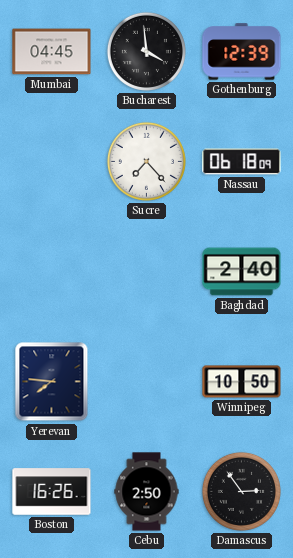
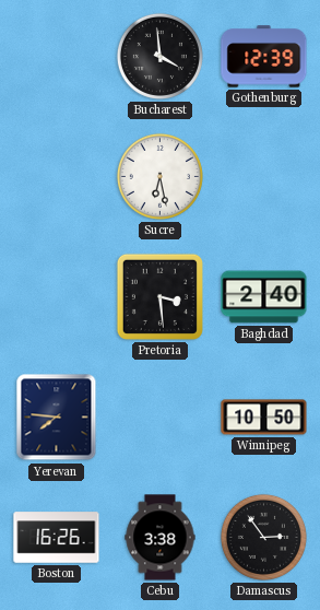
Mumbai: 04:45 -> none
Sucre: 7:23 -> 6:28
Nassau: 06:18 -> none
Pretoria: none -> 3:29
Cebu: 2:50 -> 3:38
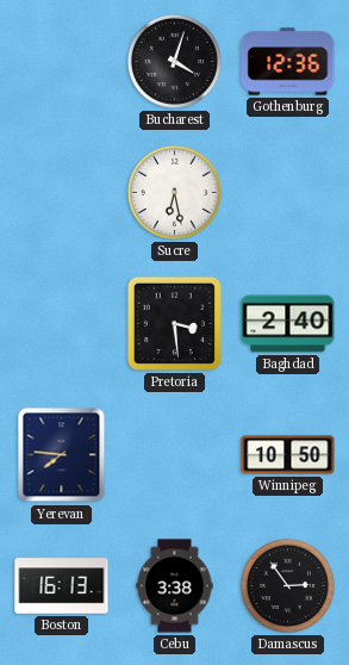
Bucharest: 3:59 -> 4:03
Gothenburg: 12:39 -> 12:36
Boston: 16:26 -> 16:13
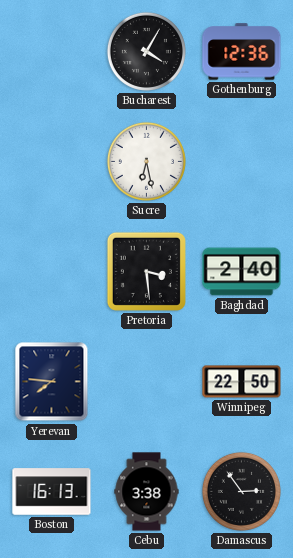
Bucharest: 4:03 -> 4:05
Winnipeg: 10:50 -> 22:50
